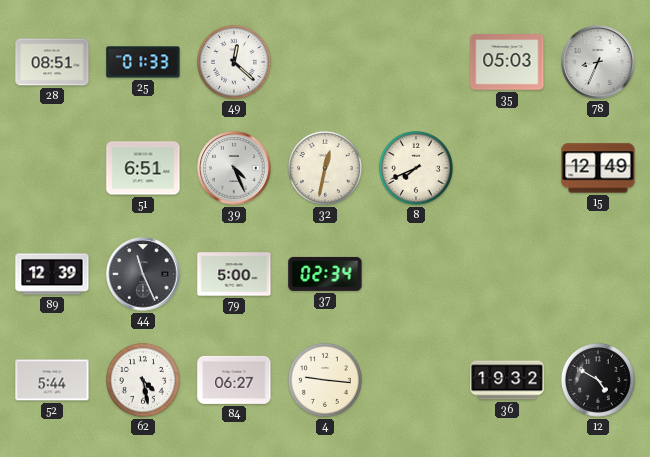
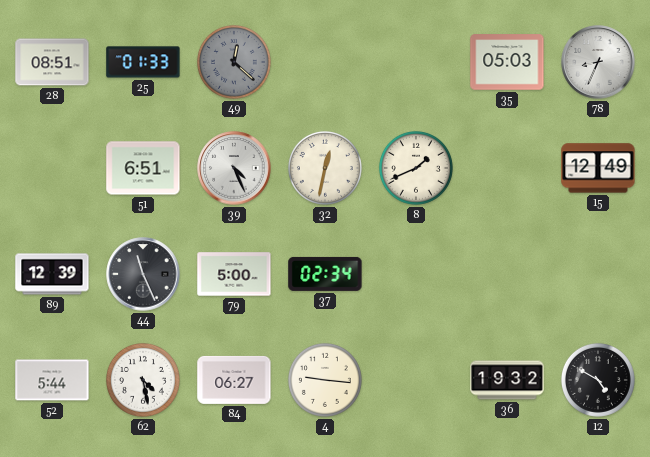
49 dial: white -> grey
8: 7:41 -> 1:41
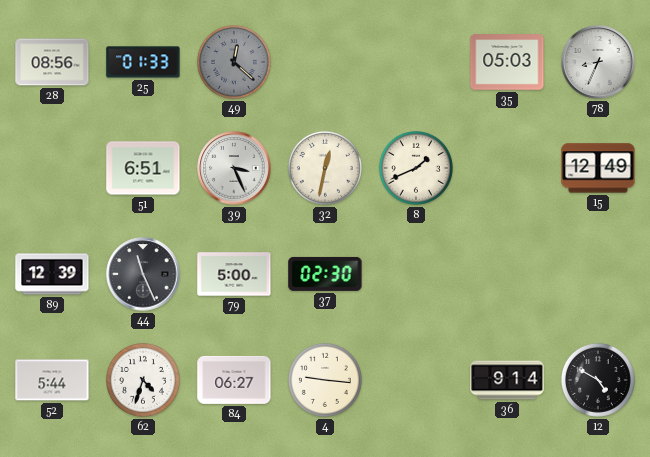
28: 08:51 -> 08:56
39: 4:26 -> 3:26
37: 02:34 -> 02:30
62: 4:28 -> 4:33
36: 19:32 -> 9:14
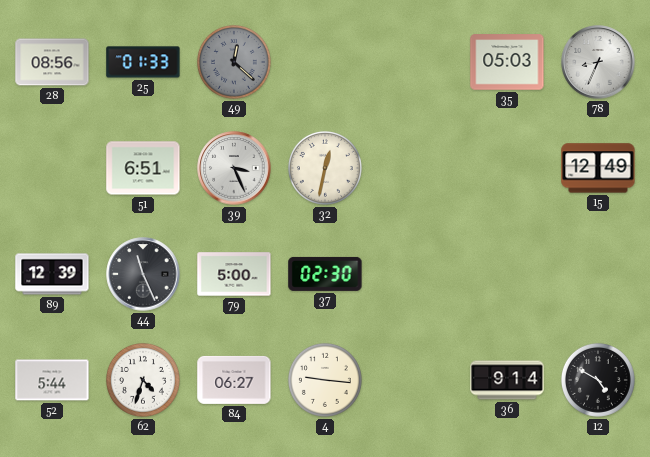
8: 1:41 -> none
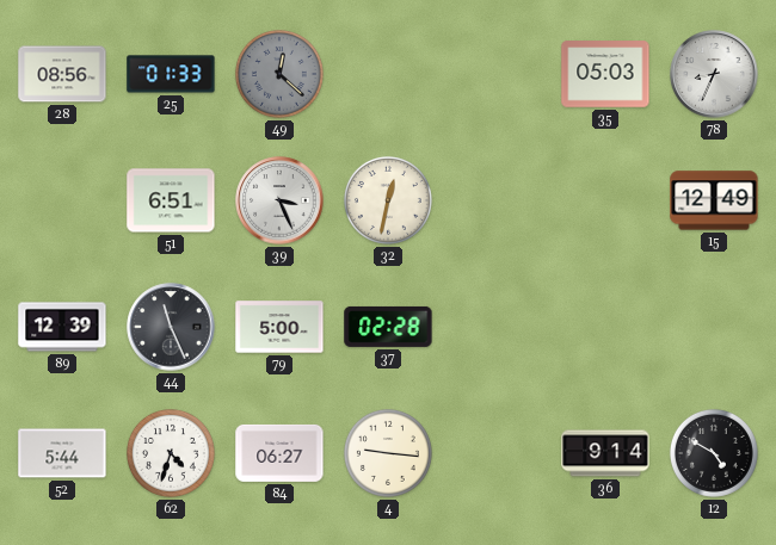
37: 02:30 -> 02:28
